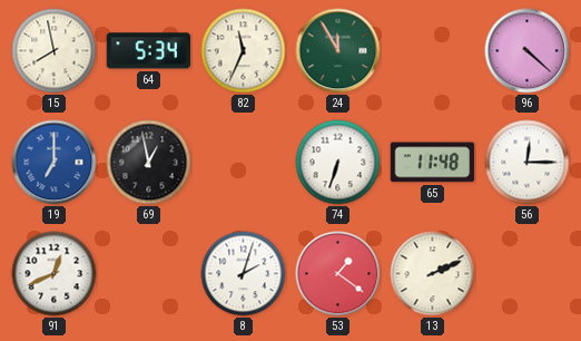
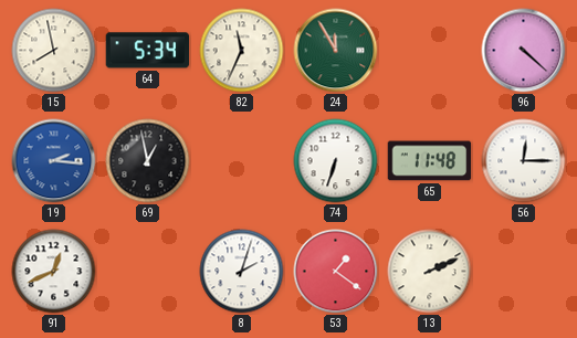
19: 7:00 -> 2:16
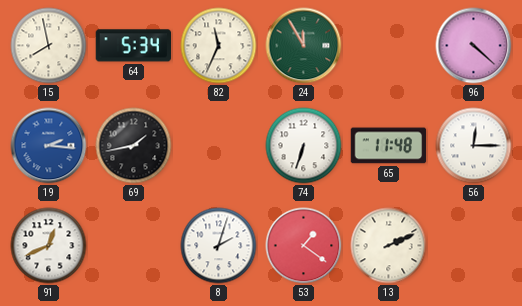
69: 12:58 -> 1:43
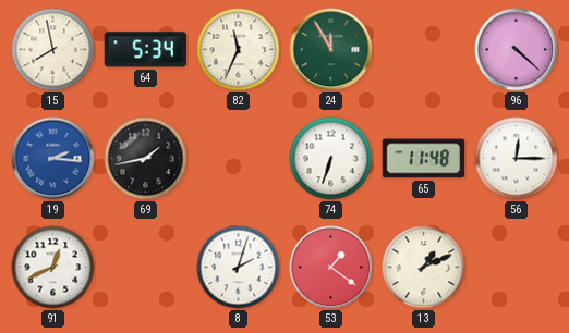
13: 2:11 -> 1:11
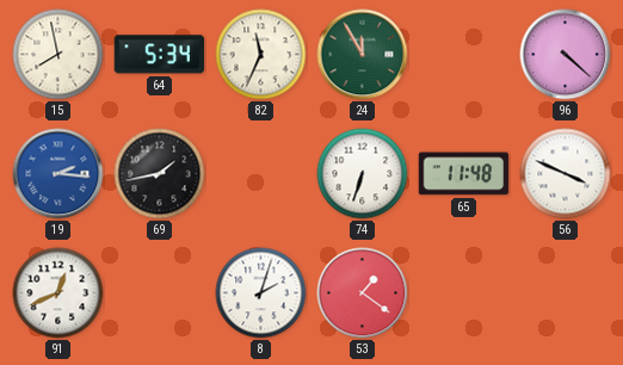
56: 12:15 -> 3:49
13: 1:11 -> none
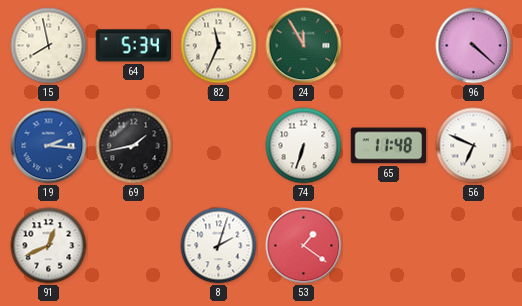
56: 3:49 -> 6:49
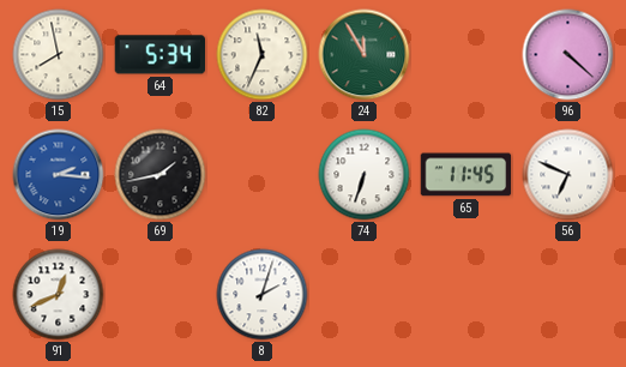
65: 11:48 -> 11:45
53: 1:21 -> none
